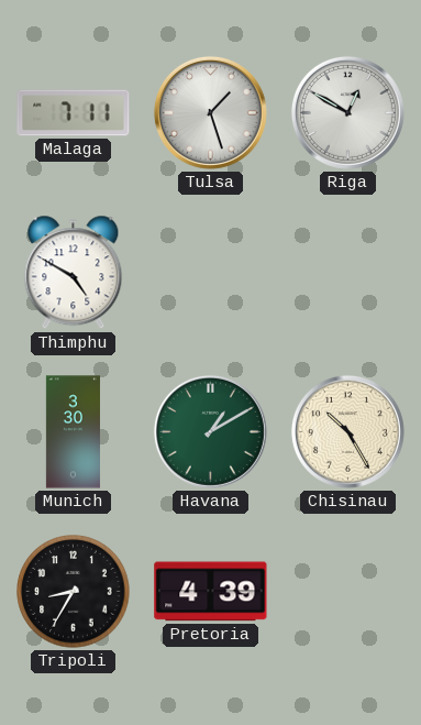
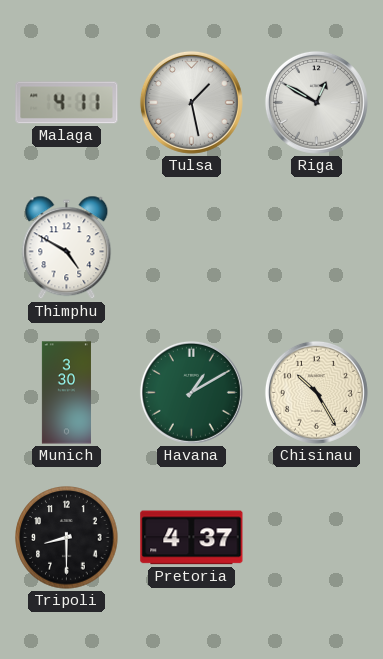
Malaga: 7:11 -> 4:11
Tulsa: 1:27 -> 1:28
Tripoli: 8:35 -> 8:30
Pretoria: 4:39 -> 4:37
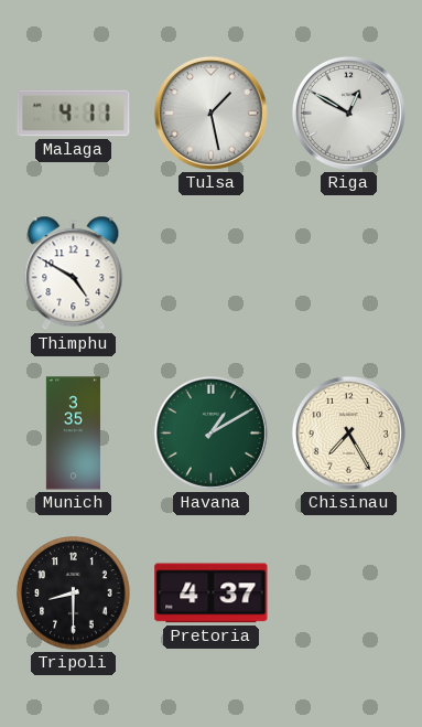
Munich: 3:30 -> 3:35
Chisinau: 10:25 -> 7:25
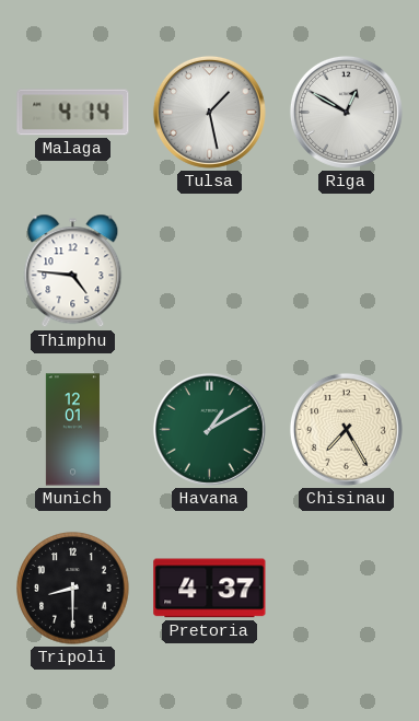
Malaga: 4:11 -> 4:14
Thimphu: 4:50 -> 4:46
Munich: 3:35 -> 12:01
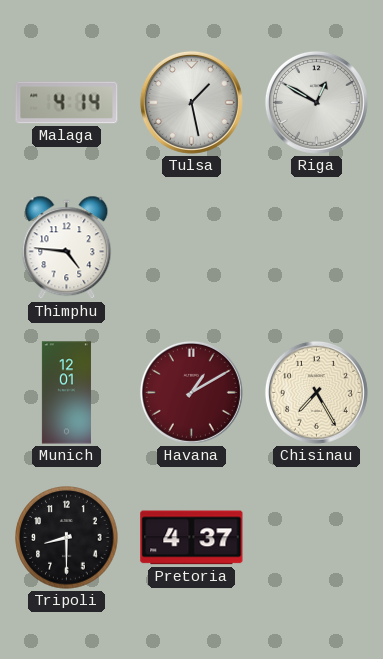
Havana dial: green -> burgundy
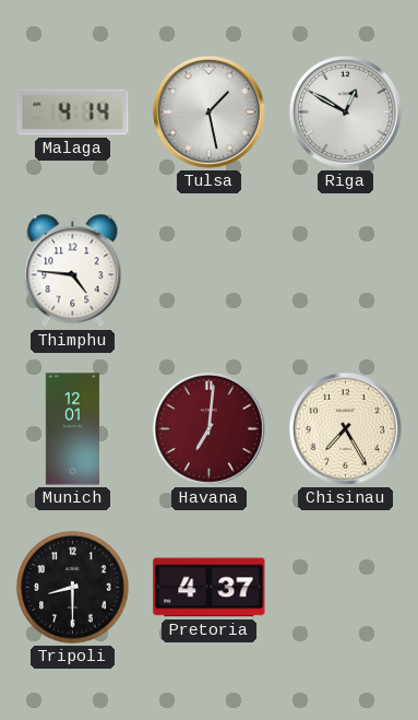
Havana: 1:10 -> 7:01
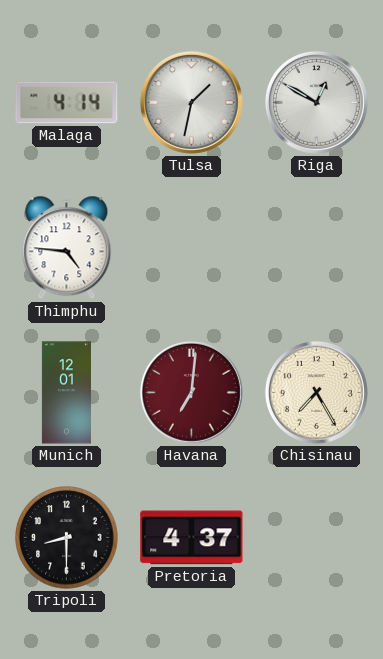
Tulsa: 1:28 -> 1:32
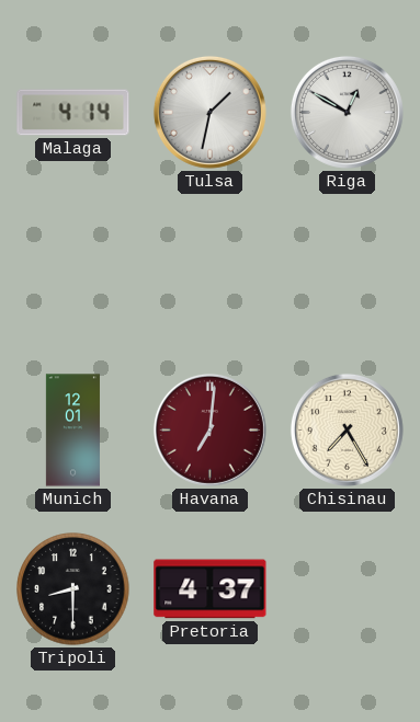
Thimphu: 4:46 -> none
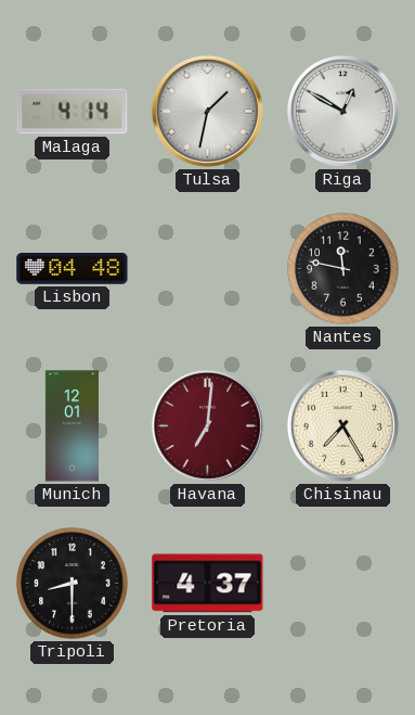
Lisbon: none -> 04:48
Nantes: none -> 11:47
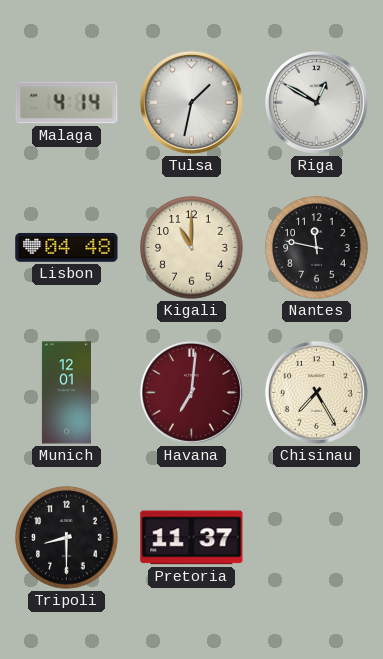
Kigali: none -> 11:00
Pretoria: 4:37 -> 11:37
